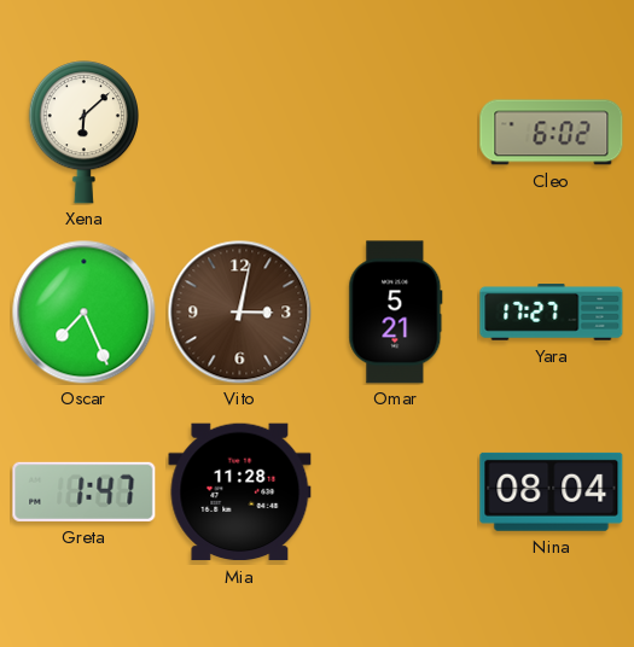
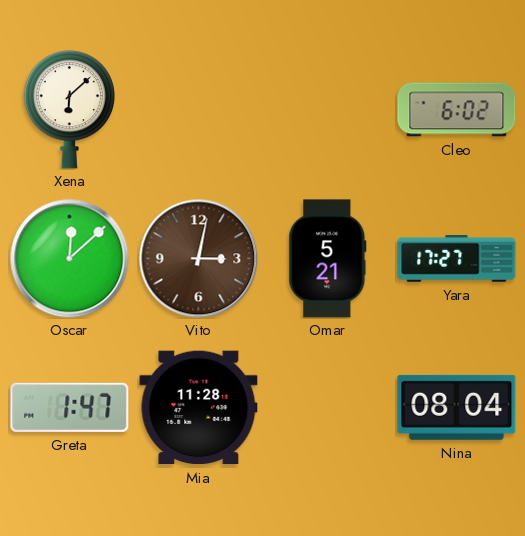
Oscar: 7:26 -> 12:08
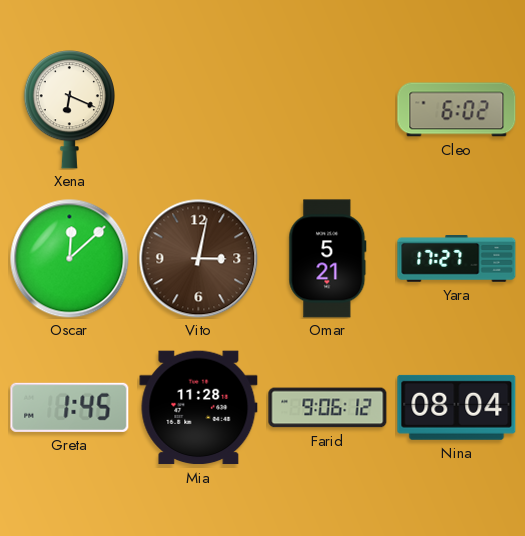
Xena: 6:08 -> 6:19
Greta: 1:47 -> 1:45
Farid: none -> 9:06
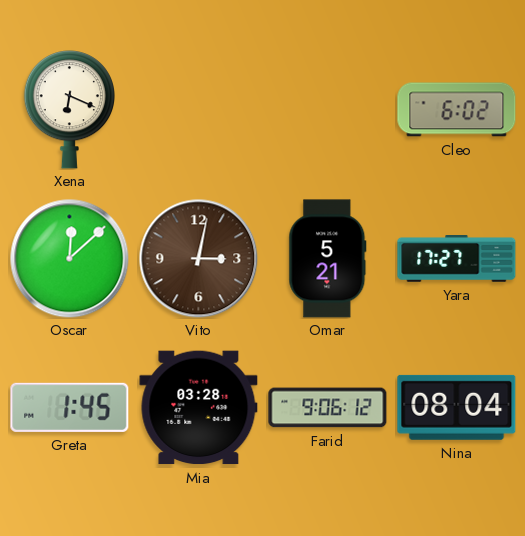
Mia: 11:28 -> 03:28
